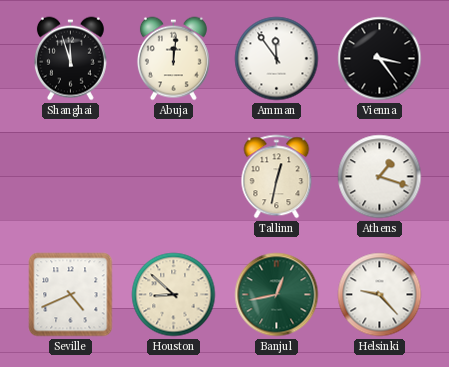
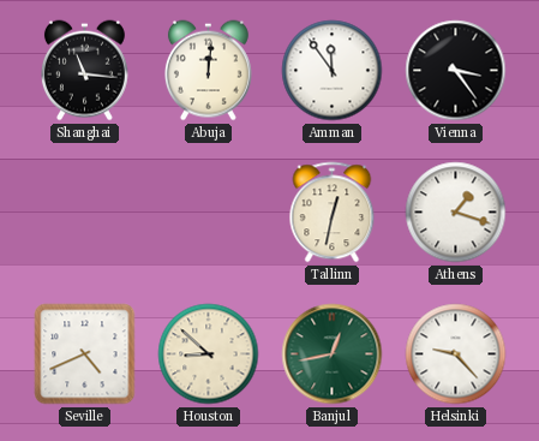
Shanghai: 11:57 -> 11:16
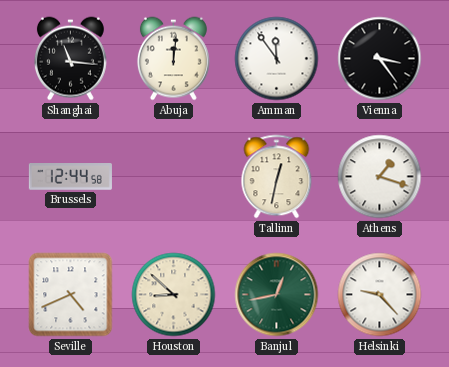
Brussels: none -> 12:44
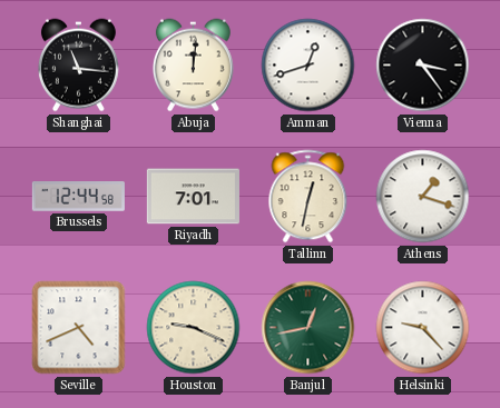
Amman: 11:54 -> 12:42
Riyadh: none -> 7:01
Houston: 8:52 -> 9:19
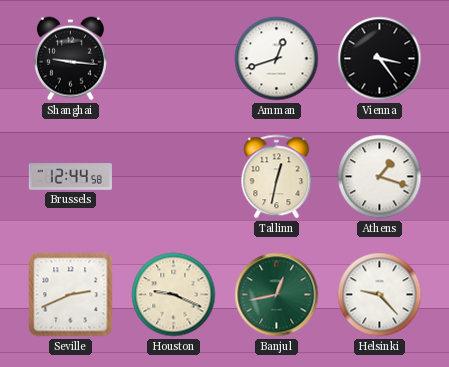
Shanghai: 11:16 -> 9:16
Abuja: 12:01 -> none
Riyadh: 7:01 -> none
Seville: 4:41 -> 2:41
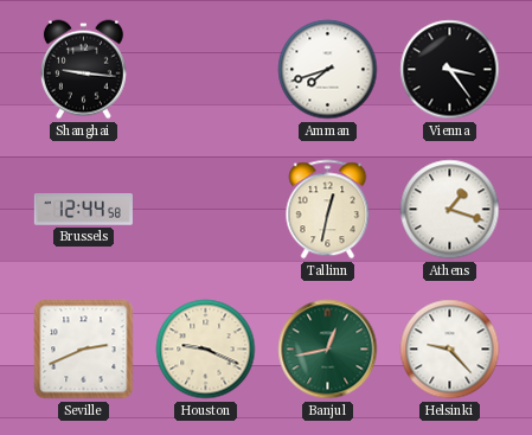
Amman: 12:42 -> 7:42
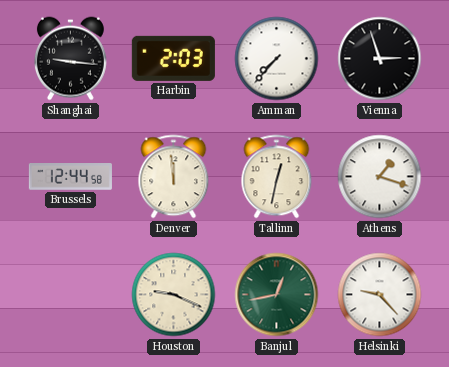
Harbin: none -> 2:03
Amman: 7:42 -> 7:37
Vienna: 3:24 -> 2:57
Denver: none -> 11:59
Seville: 2:41 -> none
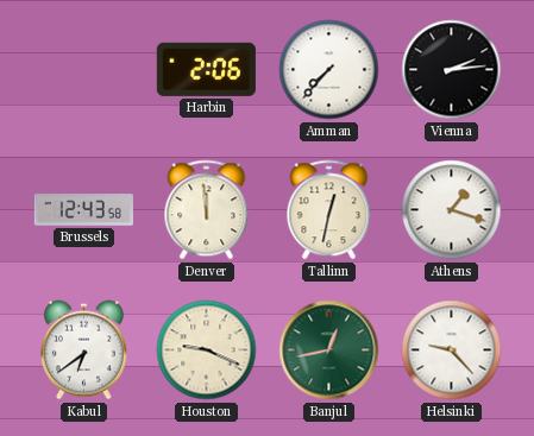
Shanghai: 9:16 -> none
Harbin: 2:03 -> 2:06
Vienna: 2:57 -> 2:14
Brussels: 12:44 -> 12:43
Kabul: none -> 6:39
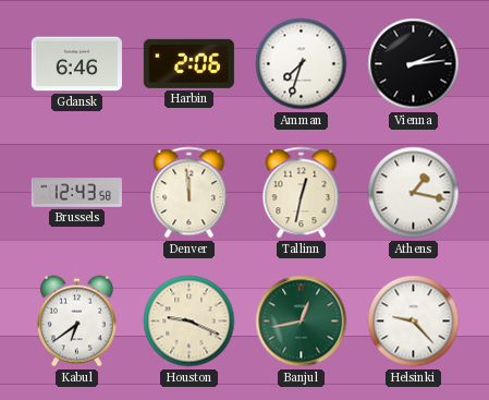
Gdansk: none -> 6:46
Amman: 7:37 -> 7:33
Athens: 1:18 -> 1:17
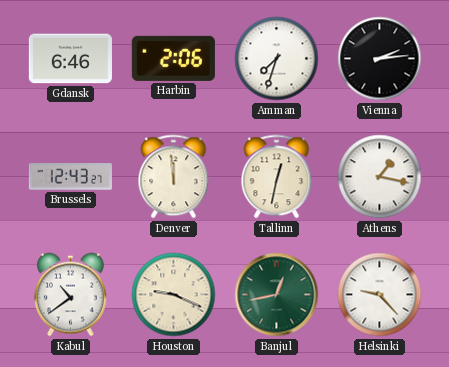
Brussels: 12:43:58 -> 12:43:27
Kabul: 6:39 -> 10:39
